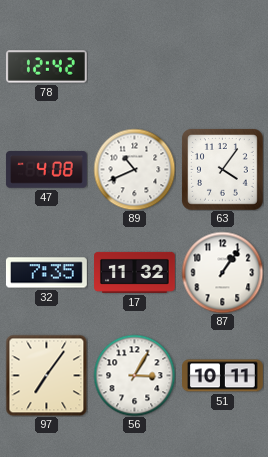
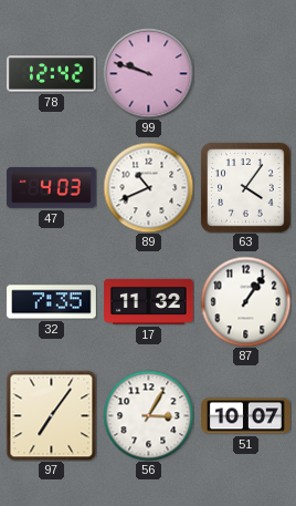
99: none -> 9:48
47: 4:08 -> 4:03
51: 10:11 -> 10:07
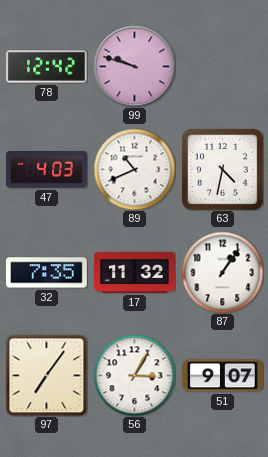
63: 4:06 -> 4:32
51: 10:07 -> 9:07
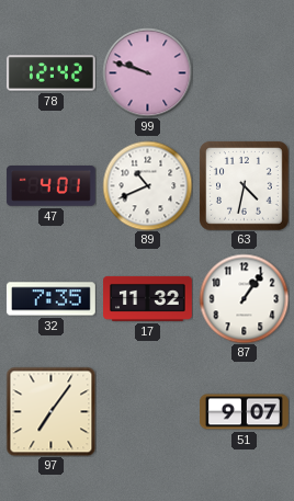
47: 4:03 -> 4:01
56: 3:05 -> none
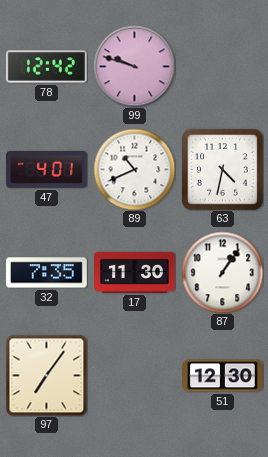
17: 11:32 -> 11:30
51: 9:07 -> 12:30
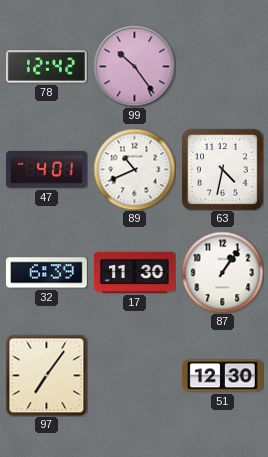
99: 9:48 -> 10:24
32: 7:35 -> 6:39
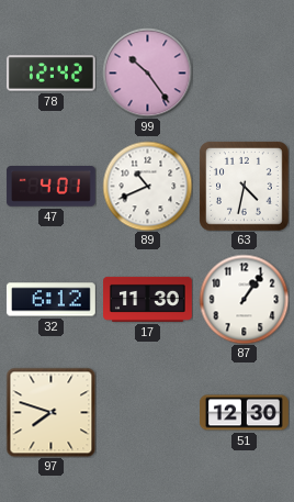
32: 6:39 -> 6:12
97: 7:06 -> 7:48
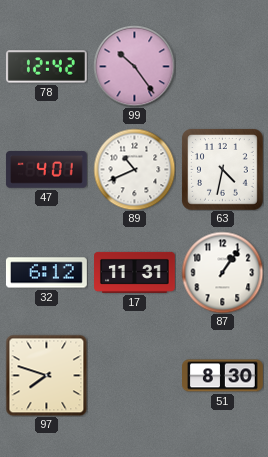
17: 11:30 -> 11:31
51: 12:30 -> 8:30
